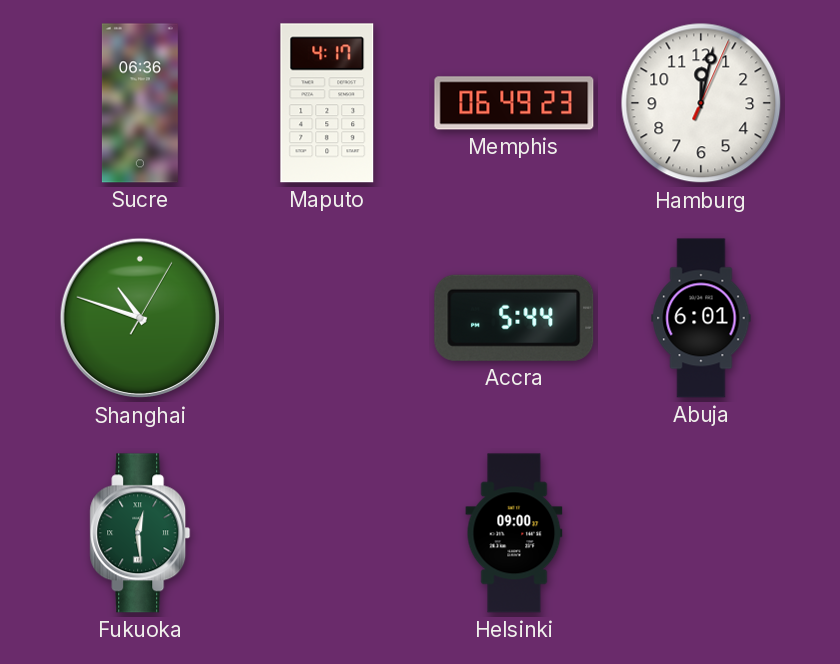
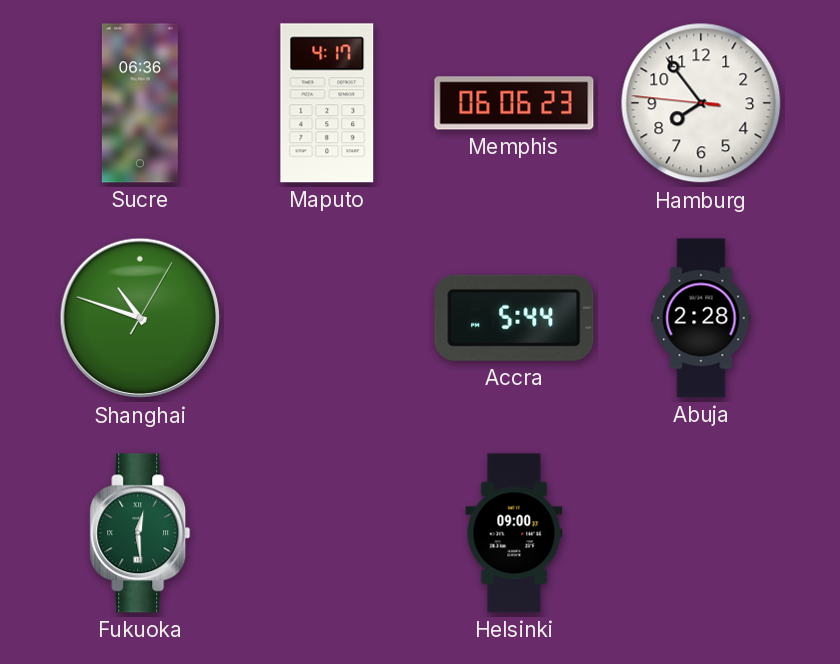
Memphis: 06:49 -> 06:06
Hamburg: 12:02 -> 7:53
Abuja: 6:01 -> 2:28
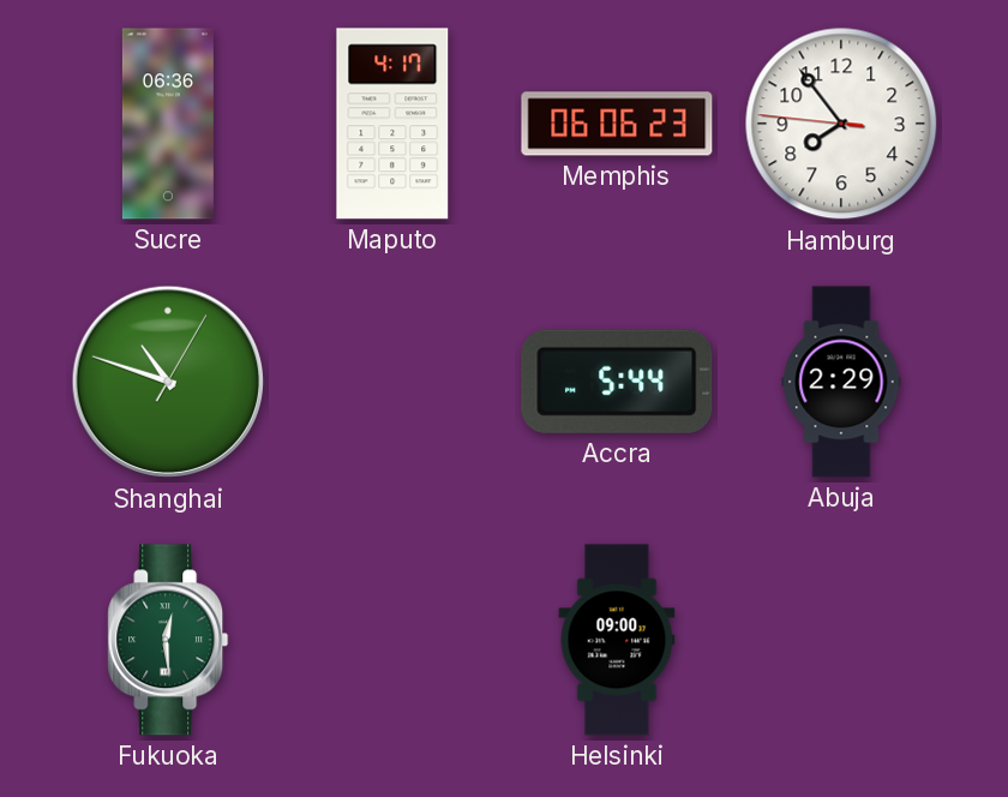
Abuja: 2:28 -> 2:29
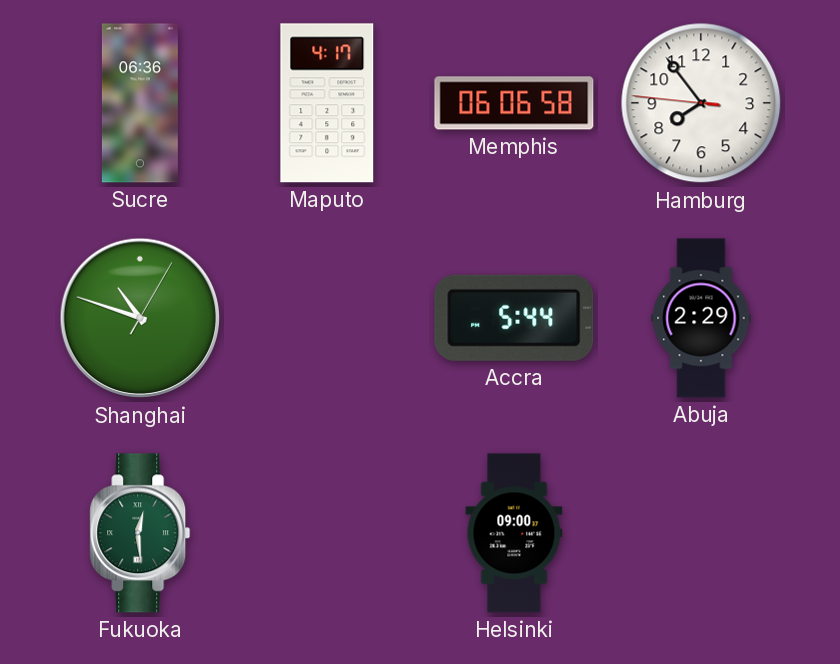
Memphis: 06:06:23 -> 06:06:58
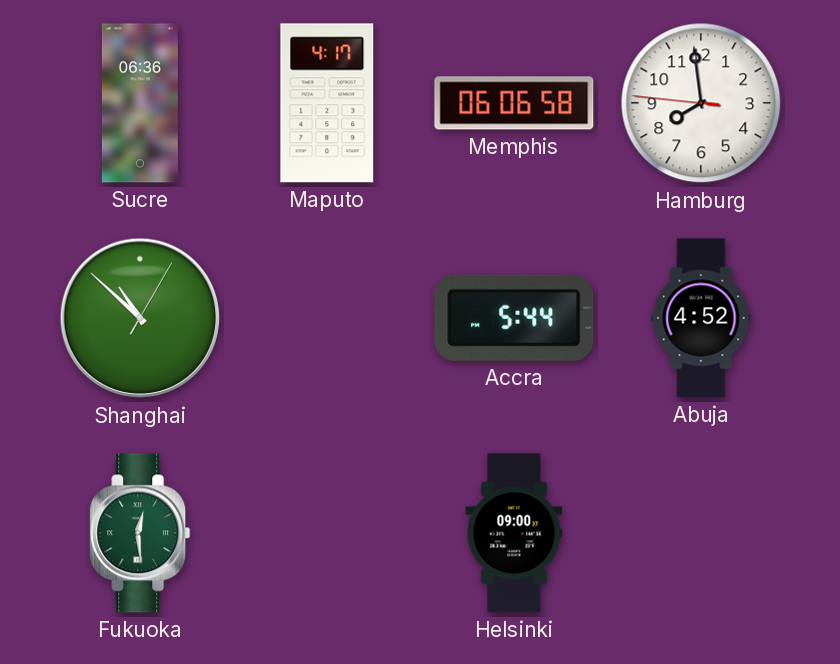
Hamburg: 7:53 -> 7:58
Shanghai: 10:48 -> 10:52
Abuja: 2:29 -> 4:52
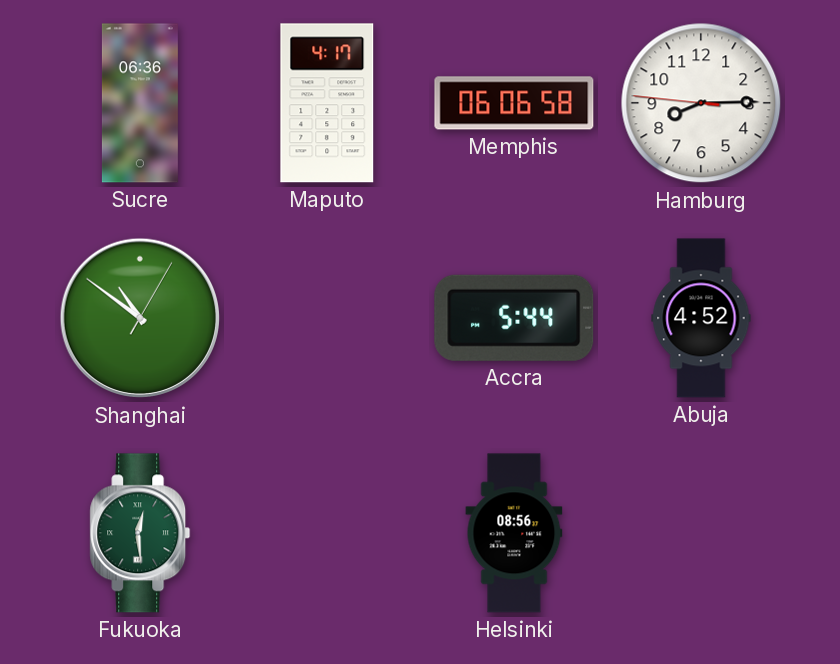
Hamburg: 7:58 -> 8:14
Shanghai: 10:52 -> 10:51
Helsinki: 09:00 -> 08:56
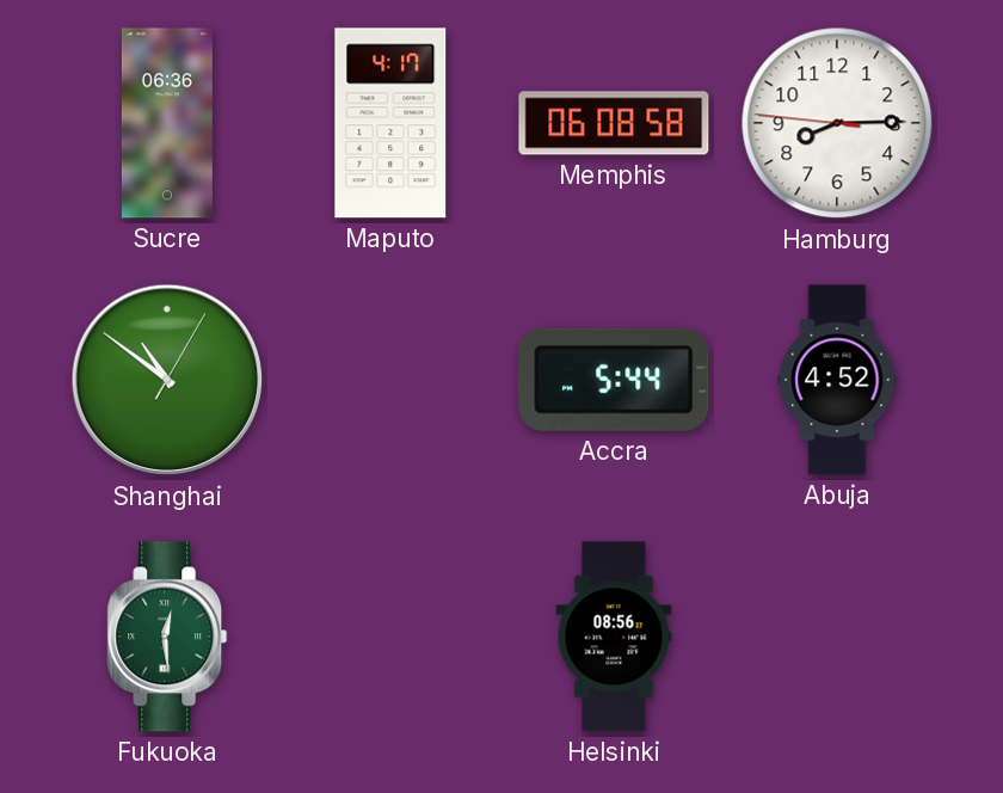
Memphis: 06:06 -> 06:08
